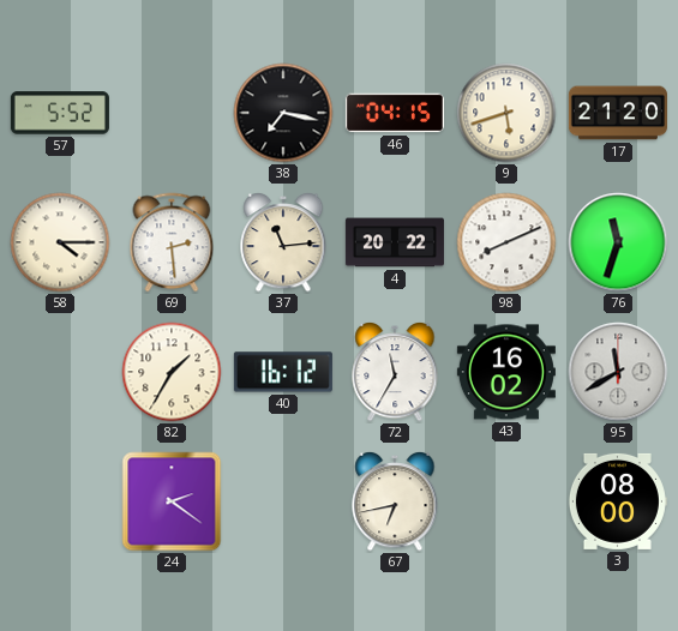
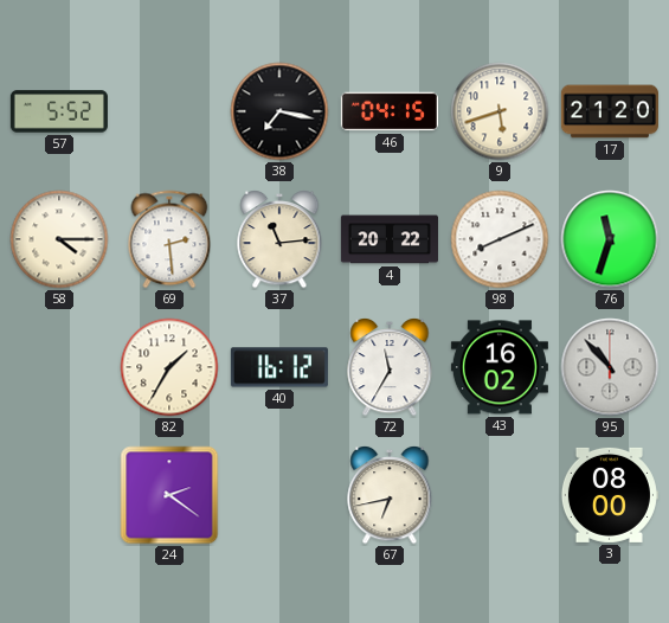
95: 11:40 -> 10:53
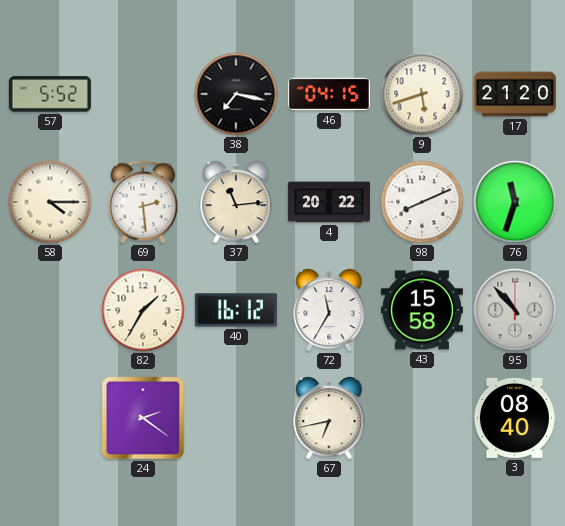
43: 16:02 -> 15:58
3: 08:00 -> 08:40
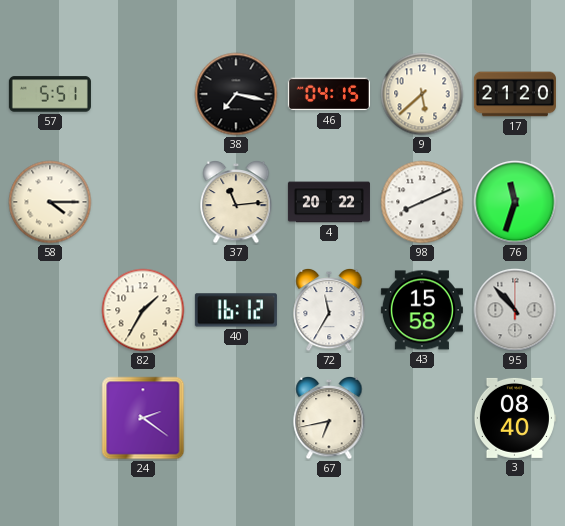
57: 5:52 -> 5:51
9: 5:42 -> 5:38
69: 2:29 -> none
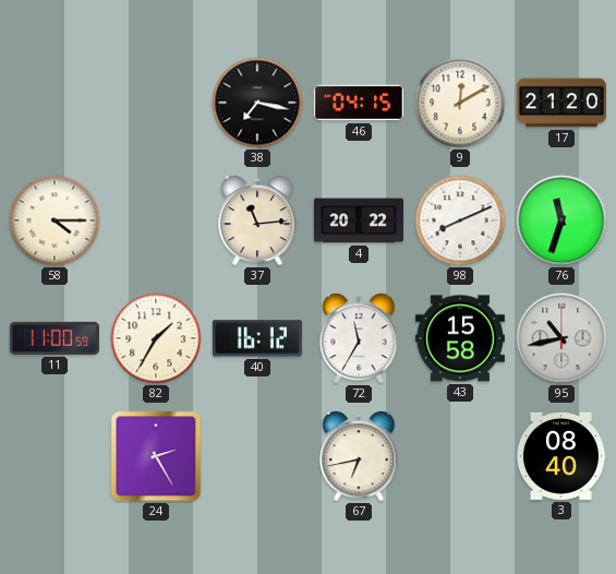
57: 5:51 -> none
9: 5:38 -> 12:10
11: none -> 11:00
95: 10:53 -> 10:43
24: 2:21 -> 2:25
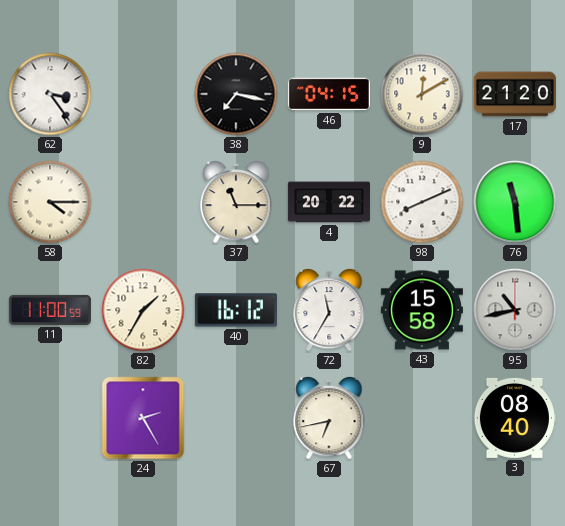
62: none -> 3:24
37: 11:14 -> 11:15
76: 11:33 -> 11:29
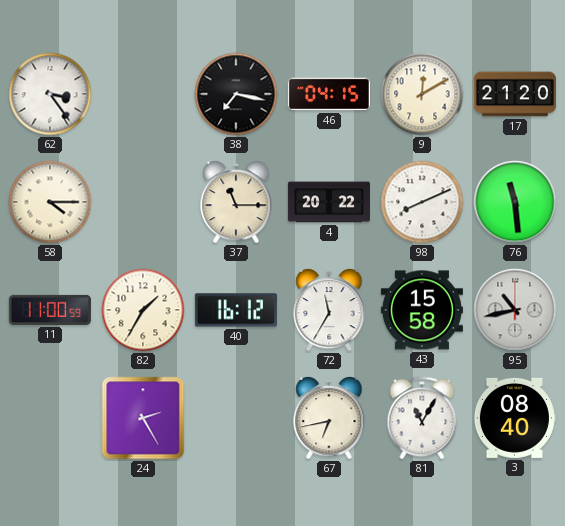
81: none -> 11:05
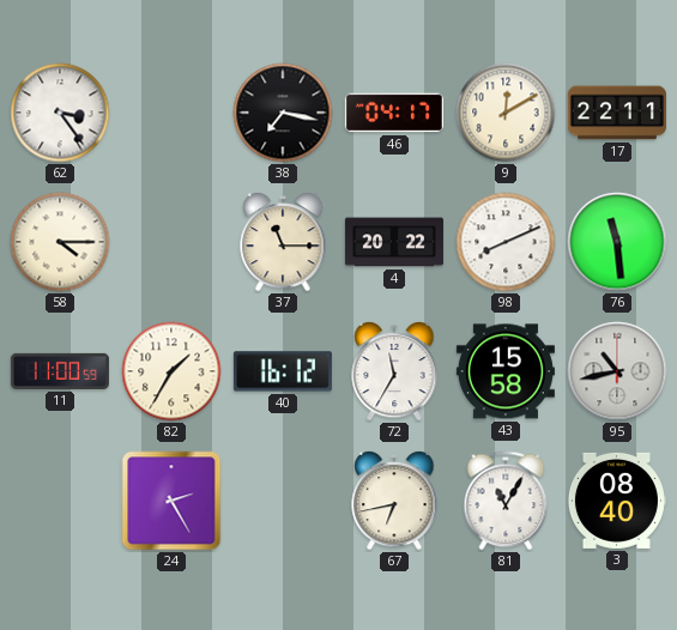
46: 04:15 -> 04:17
17: 21:20 -> 22:11
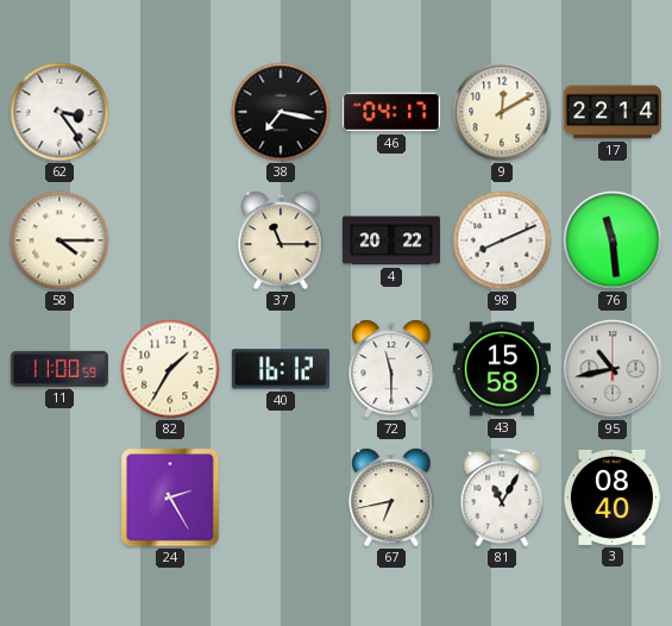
17: 22:11 -> 22:14
72: 11:35 -> 11:30
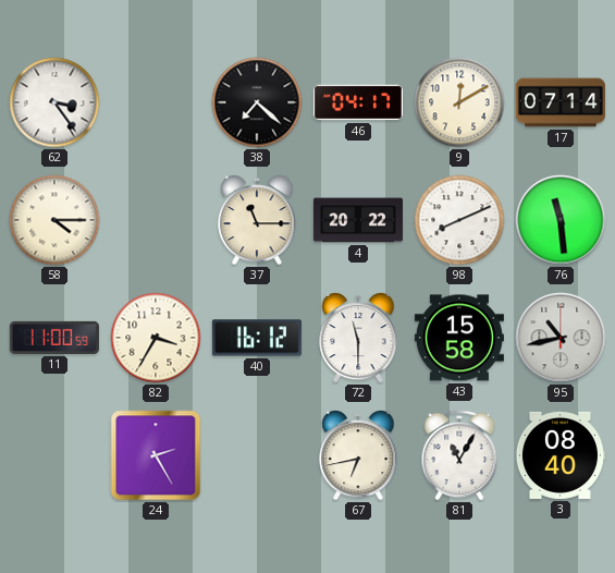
38: 7:17 -> 7:22
17: 22:14 -> 07:14
82: 1:35 -> 3:35
